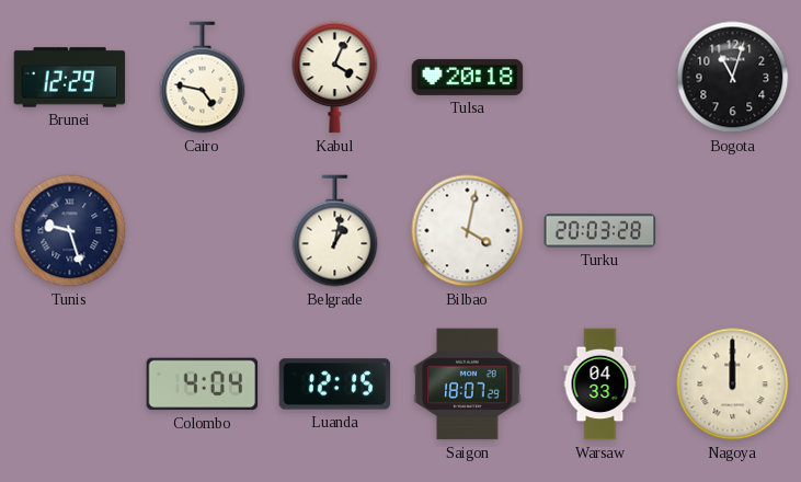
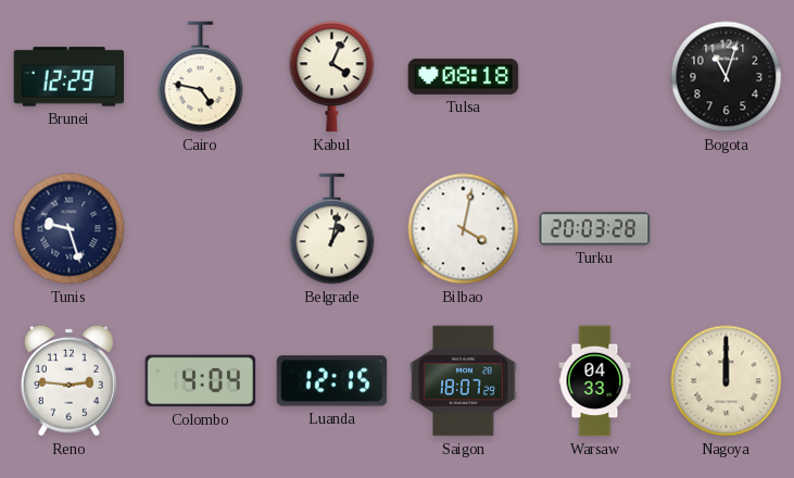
Tulsa: 20:18 -> 08:18
Reno: none -> 2:46
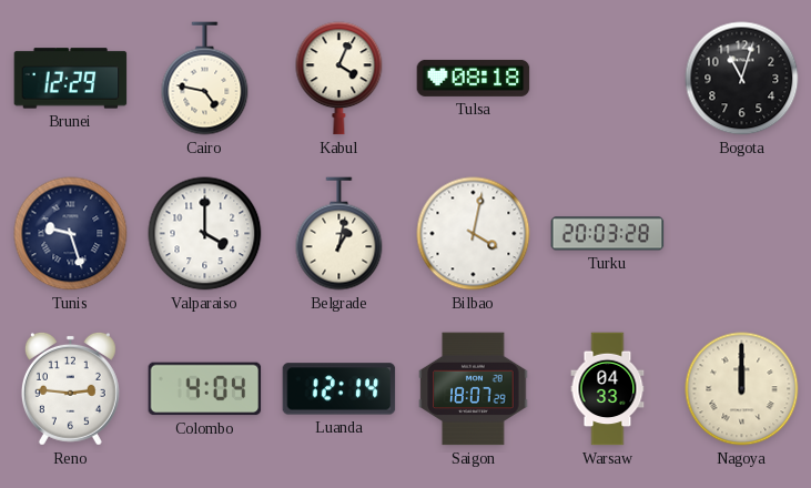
Valparaiso: none -> 4:00
Luanda: 12:15 -> 12:14
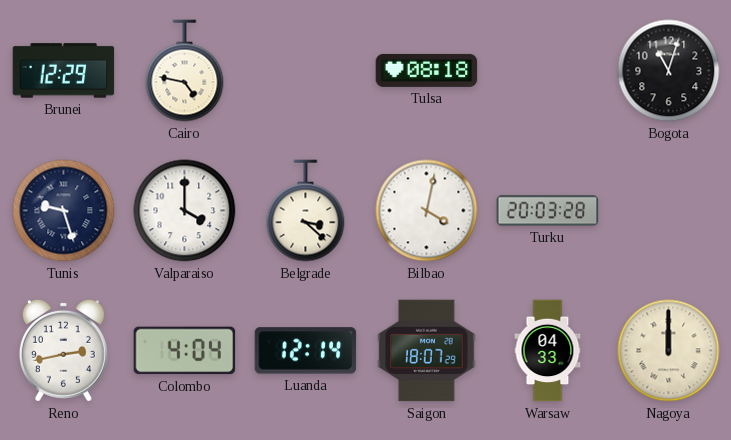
Kabul: 4:04 -> none
Belgrade: 1:02 -> 3:22
Reno: 2:46 -> 2:43
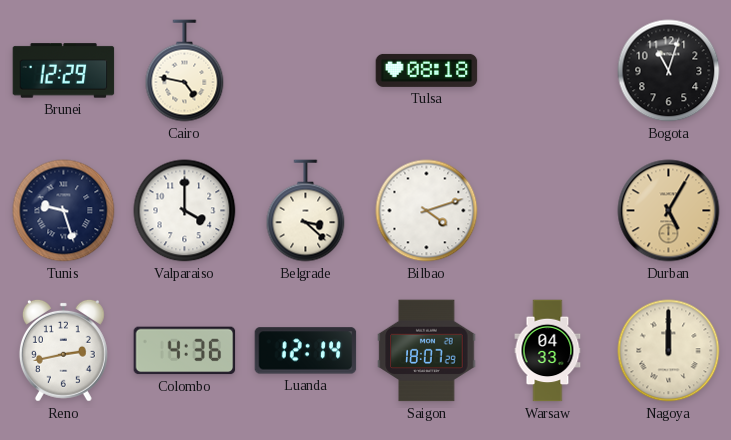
Bilbao: 4:02 -> 4:12
Turku: 20:03 -> none
Durban: none -> 5:05
Colombo: 4:04 -> 4:36
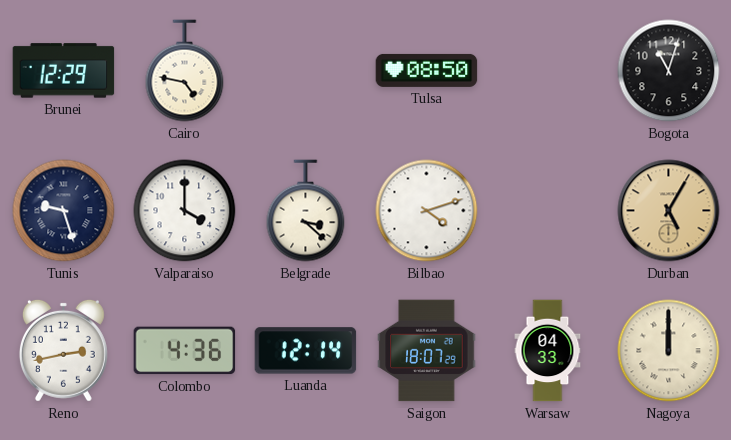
Tulsa: 08:18 -> 08:50
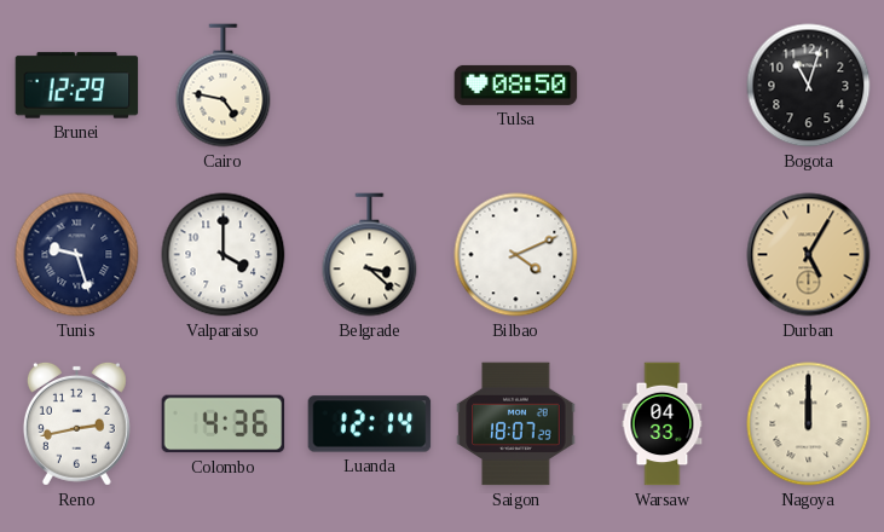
Bilbao: 4:12 -> 4:11
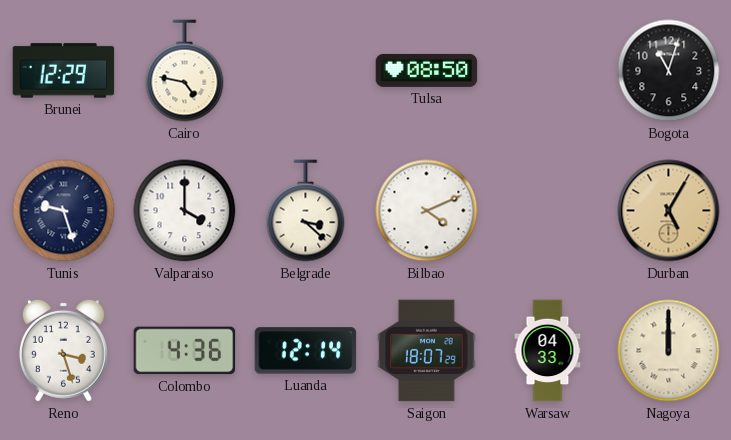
Reno: 2:43 -> 3:27
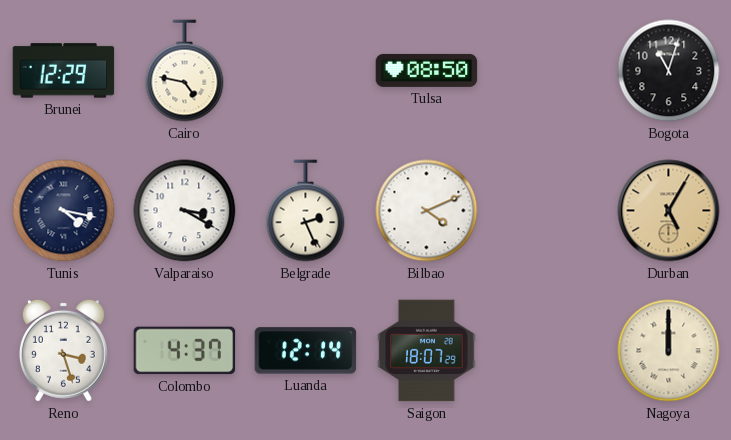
Tunis: 9:27 -> 4:17
Valparaiso: 4:00 -> 3:20
Belgrade: 3:22 -> 2:26
Colombo: 4:36 -> 4:37
Warsaw: 04:33 -> none
